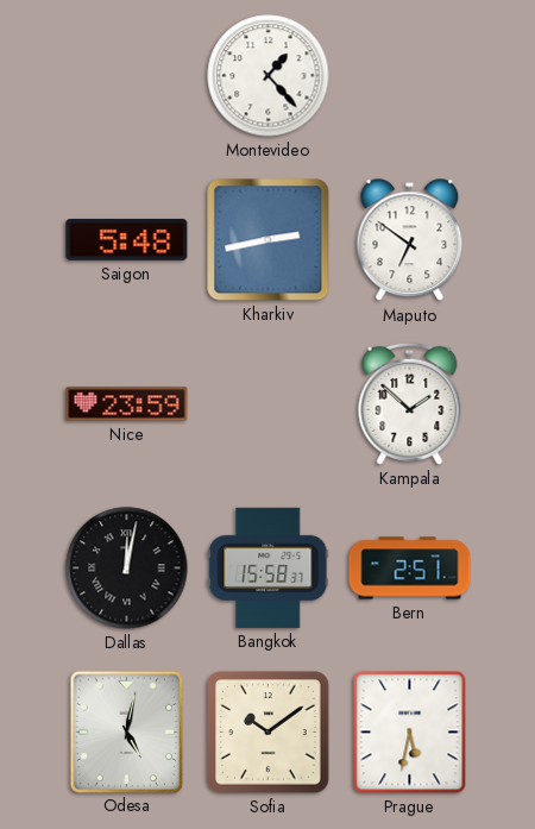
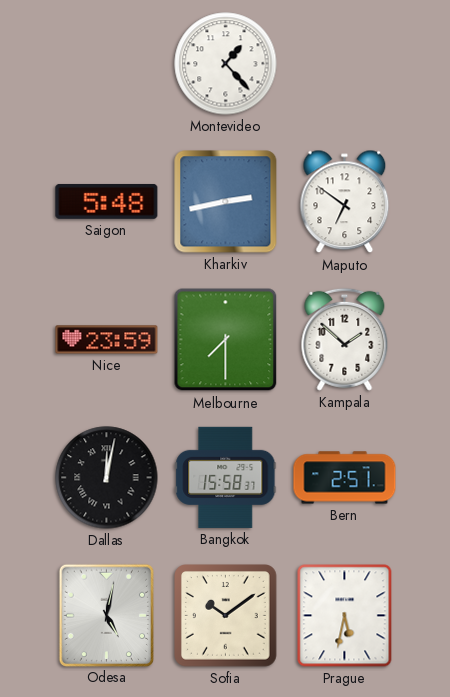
Melbourne: none -> 7:30
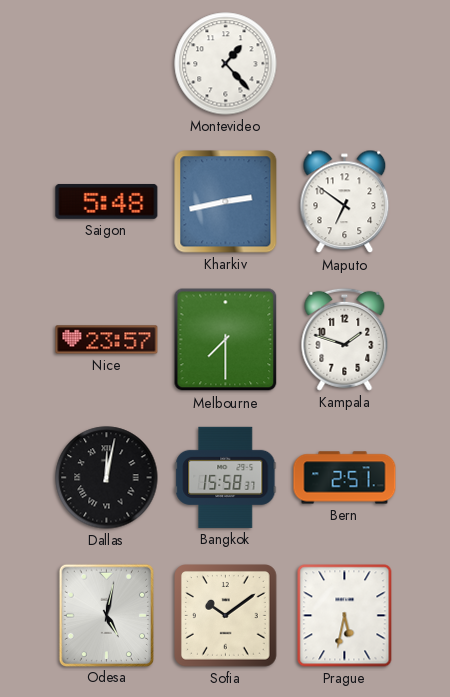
Nice: 23:59 -> 23:57
Kampala: 1:52 -> 1:48
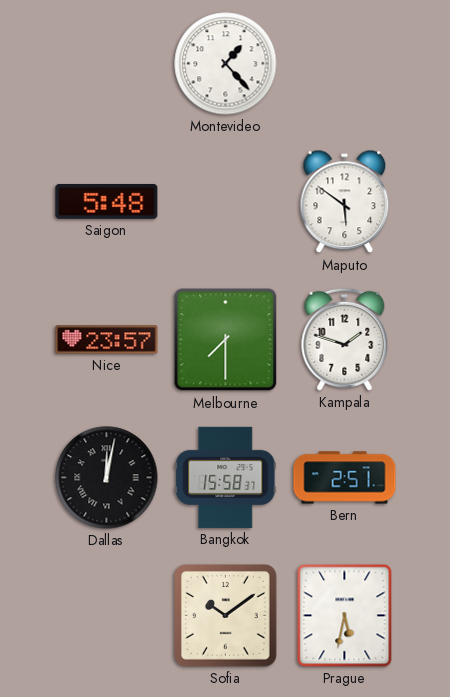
Kharkiv: 2:43 -> none
Maputo: 6:51 -> 5:51
Odesa: 5:02 -> none
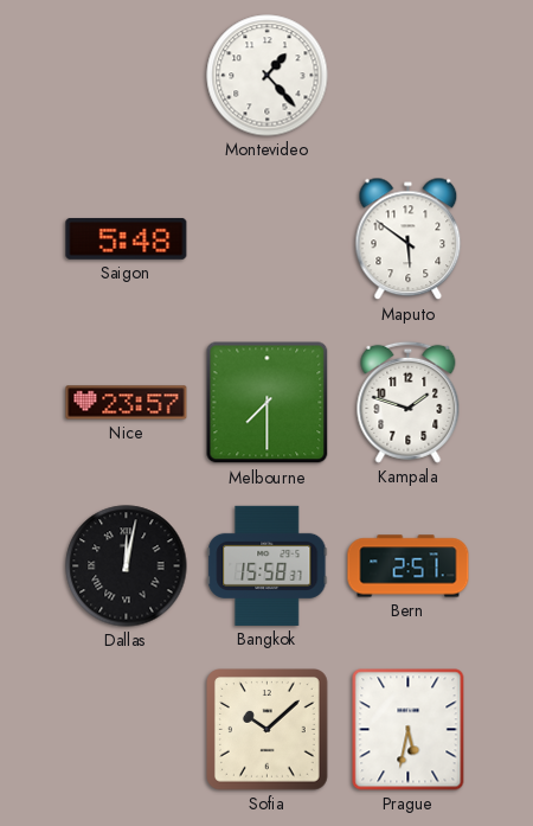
Sofia: 10:09 -> 10:08
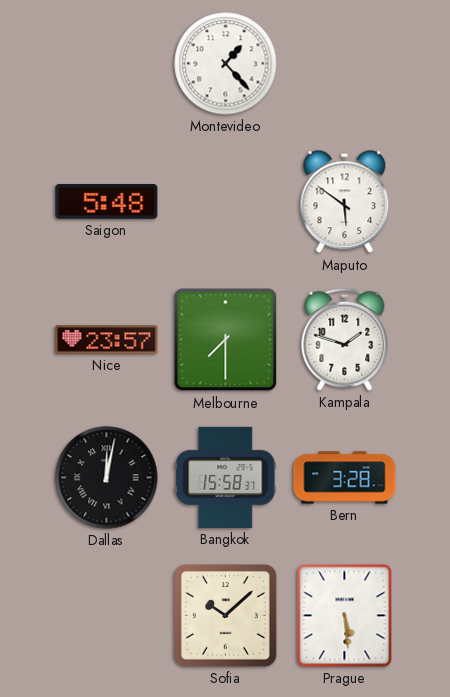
Bern: 2:51 -> 3:28
Prague: 5:32 -> 5:29
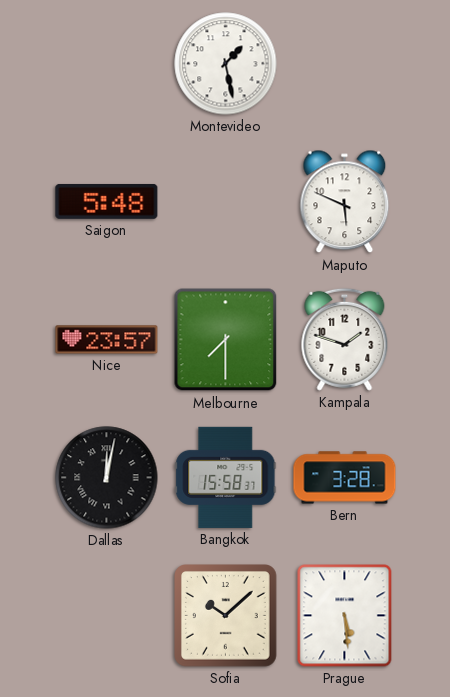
Montevideo: 1:23 -> 1:28
Maputo: 5:51 -> 5:49
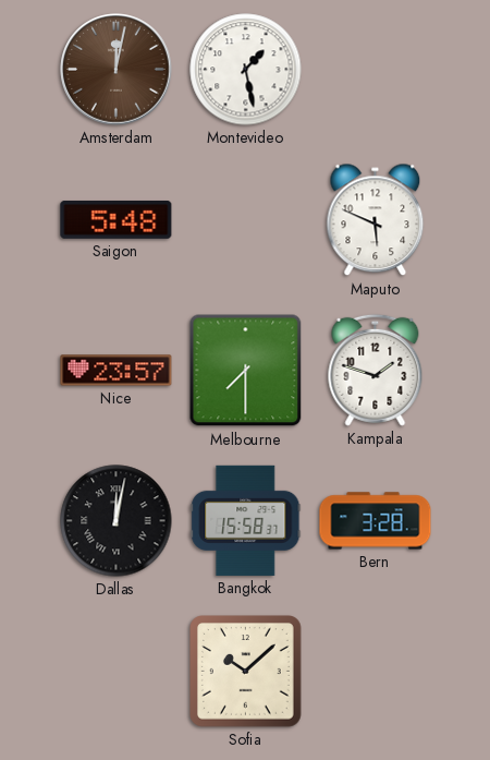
Amsterdam: none -> 12:02
Prague: 5:29 -> none
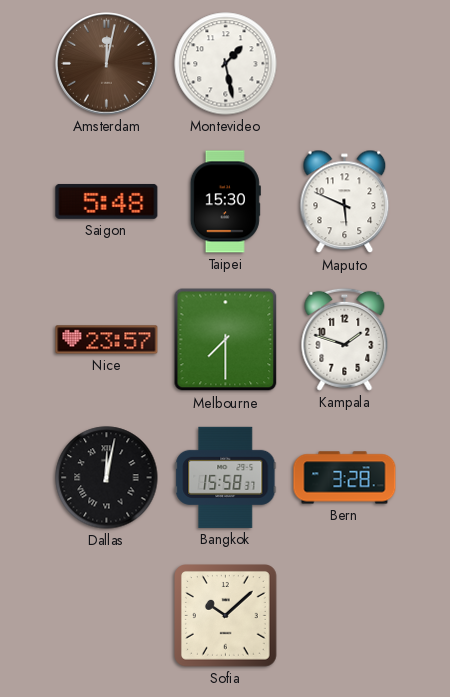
Taipei: none -> 15:30
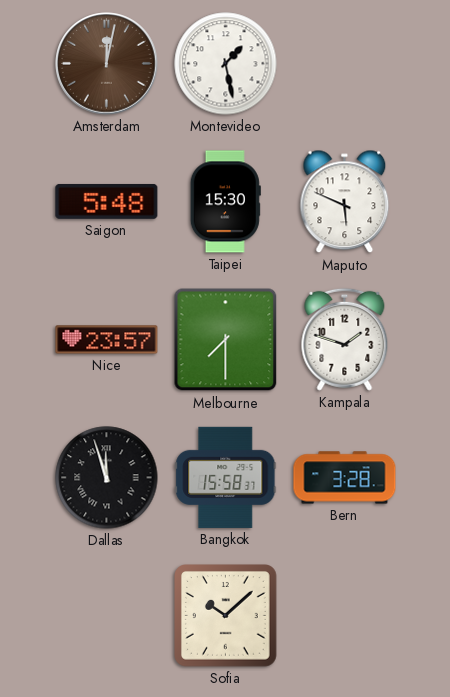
Dallas: 12:02 -> 11:57
